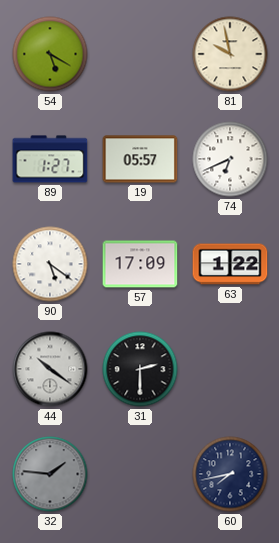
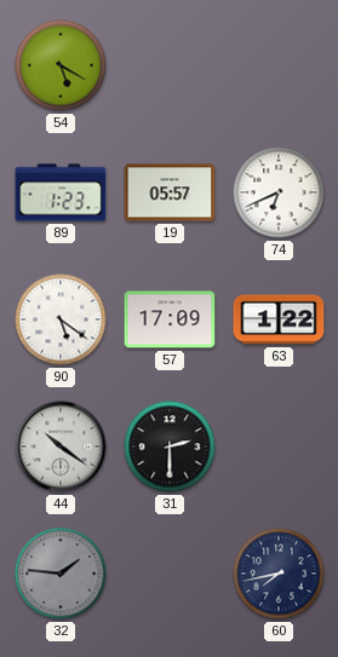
81: 9:58 -> none
89: 1:27 -> 1:23
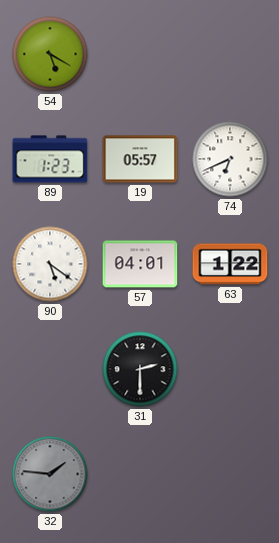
57: 17:09 -> 04:01
44: 10:21 -> none
60: 7:43 -> none
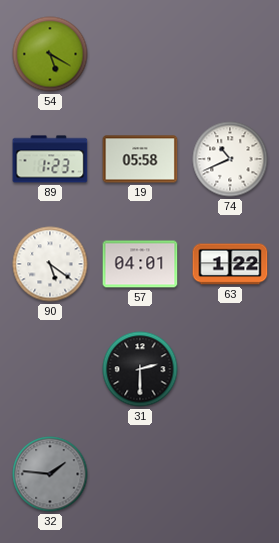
19: 05:57 -> 05:58
74: 6:41 -> 10:41
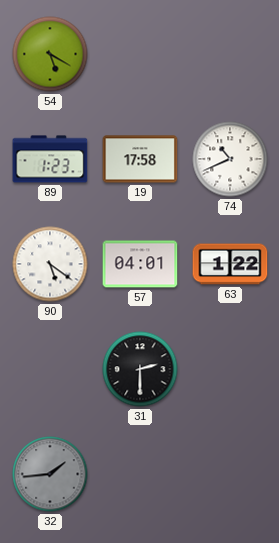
19: 05:58 -> 17:58
32: 1:46 -> 1:44
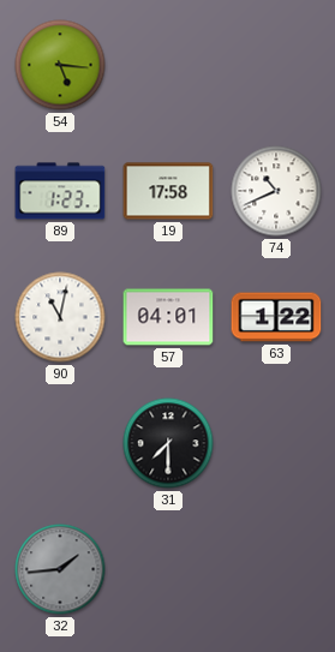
54: 5:20 -> 5:16
90: 5:21 -> 11:02
31: 2:30 -> 7:30
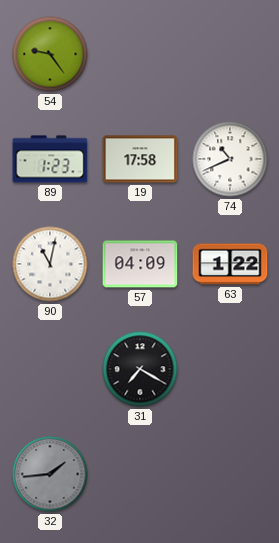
54: 5:16 -> 9:24
57: 04:01 -> 04:09
31: 7:30 -> 7:20
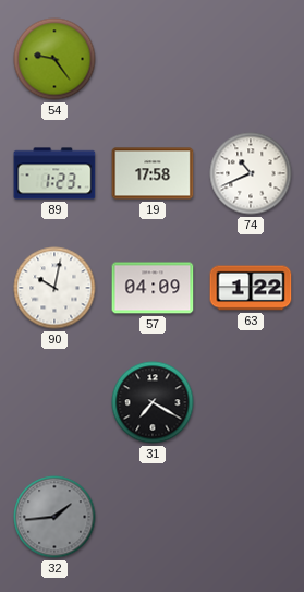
90: 11:02 -> 10:02
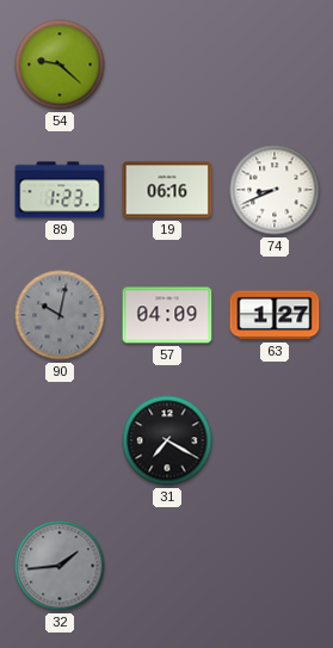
54: 9:24 -> 9:22
19: 17:58 -> 06:16
74: 10:41 -> 8:41
90 dial: white -> grey
63: 1:22 -> 1:27
